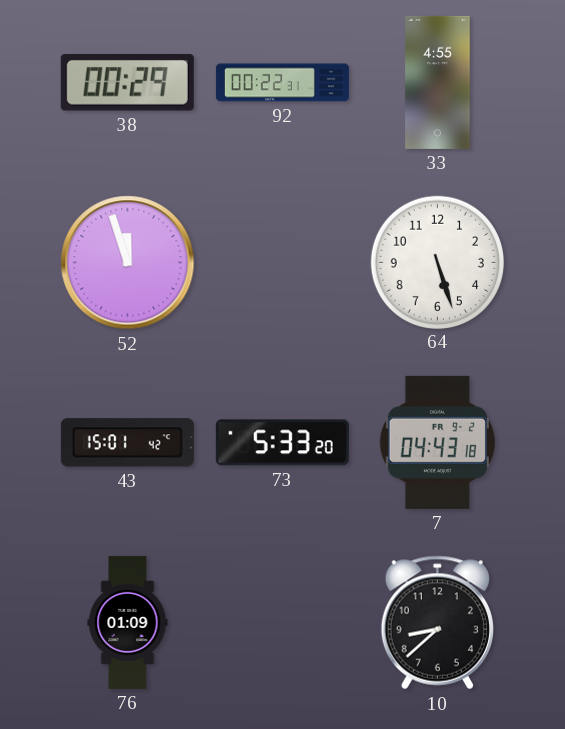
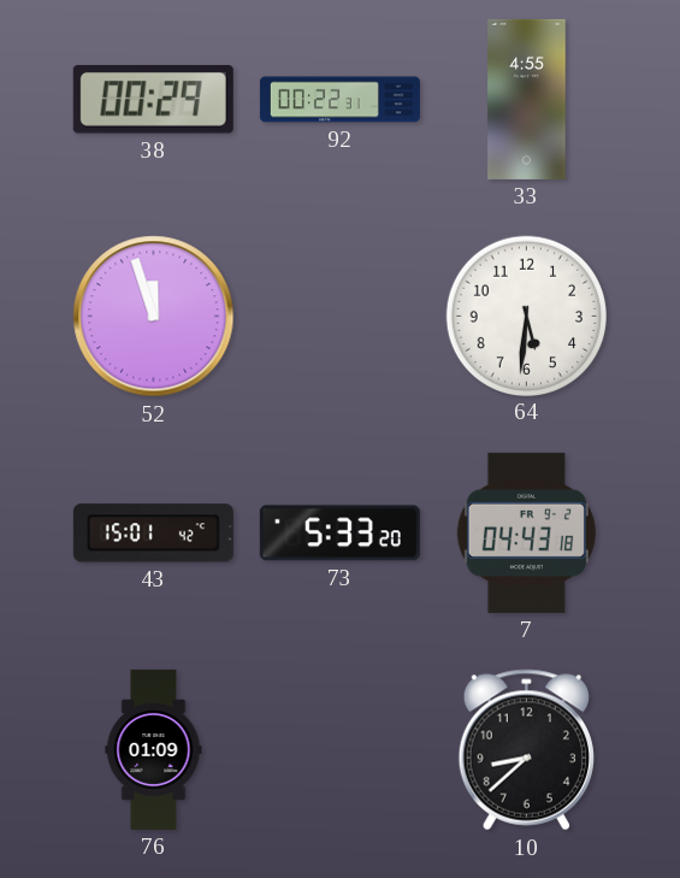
64: 5:27 -> 5:31
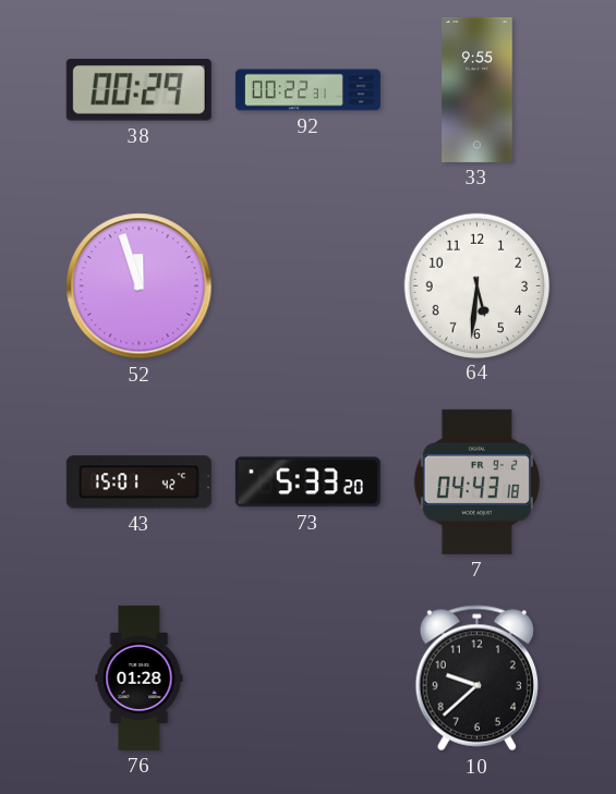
33: 4:55 -> 9:55
76: 01:09 -> 01:28
10: 8:38 -> 9:38
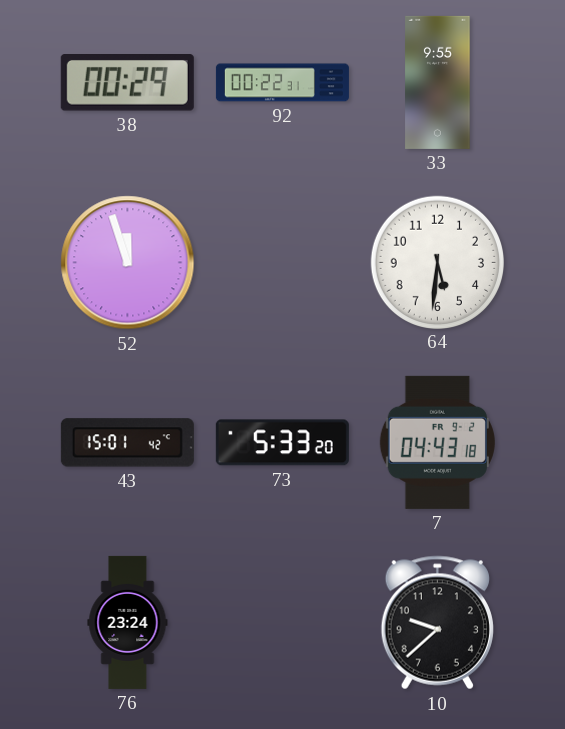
76: 01:28 -> 23:24
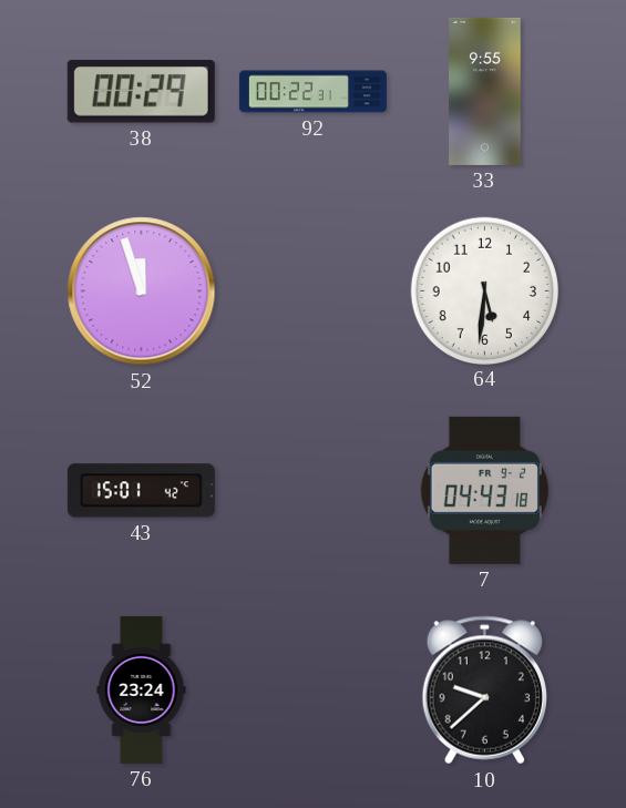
73: 5:33 -> none
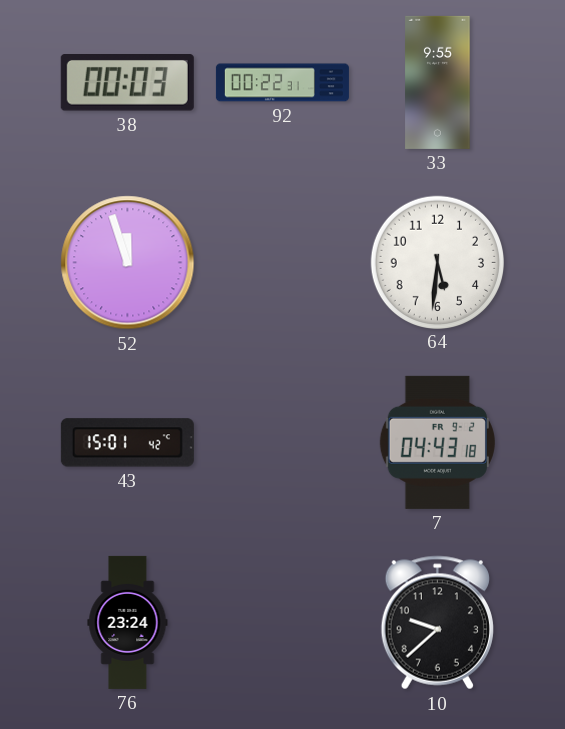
38: 00:29 -> 00:03
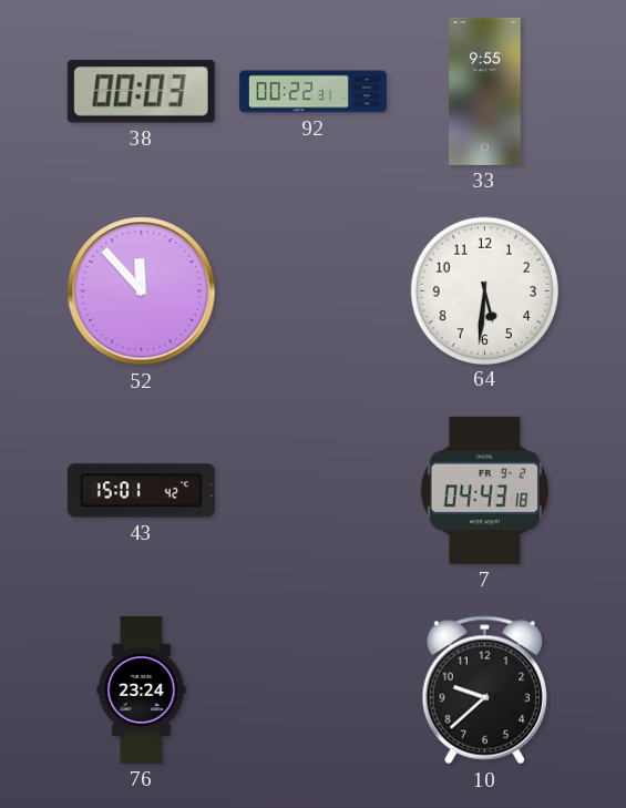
52: 11:57 -> 11:53
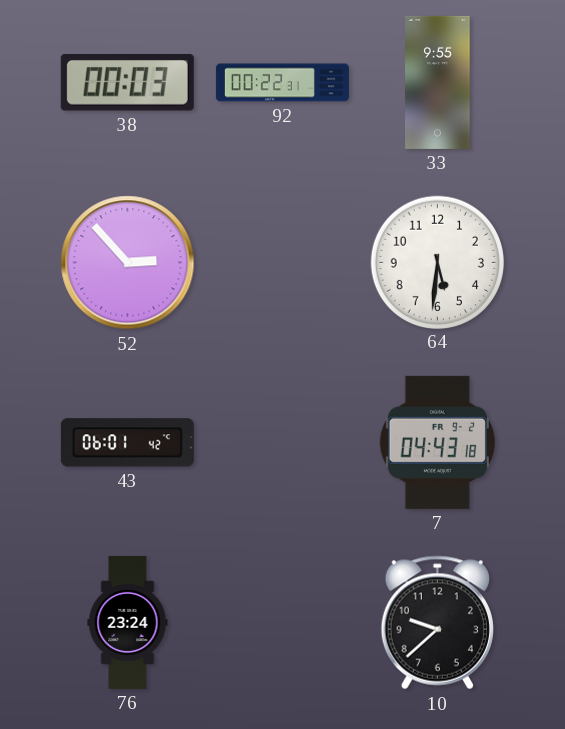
52: 11:53 -> 2:53
43: 15:01 -> 06:01
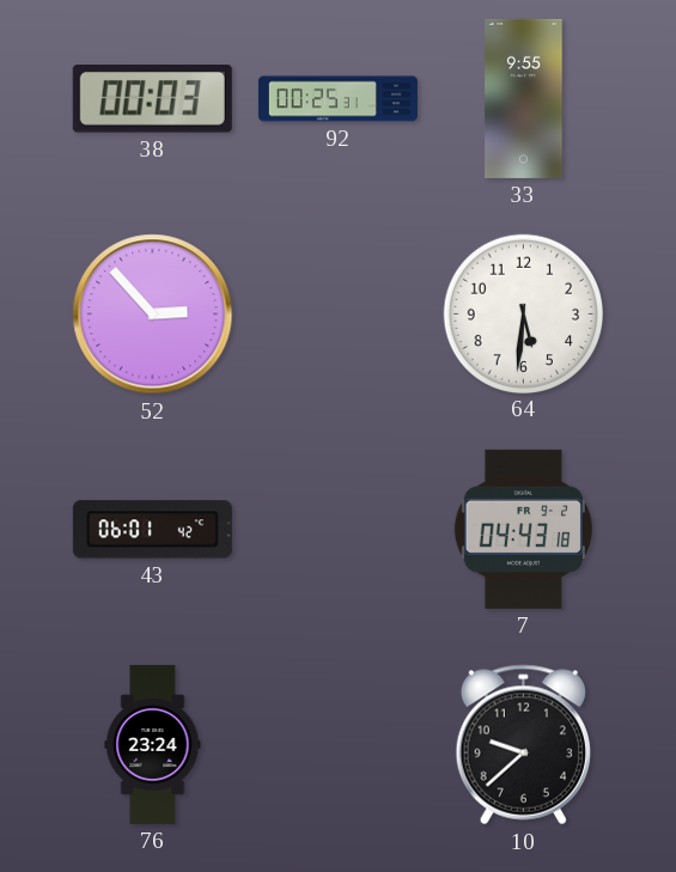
92: 00:22 -> 00:25
